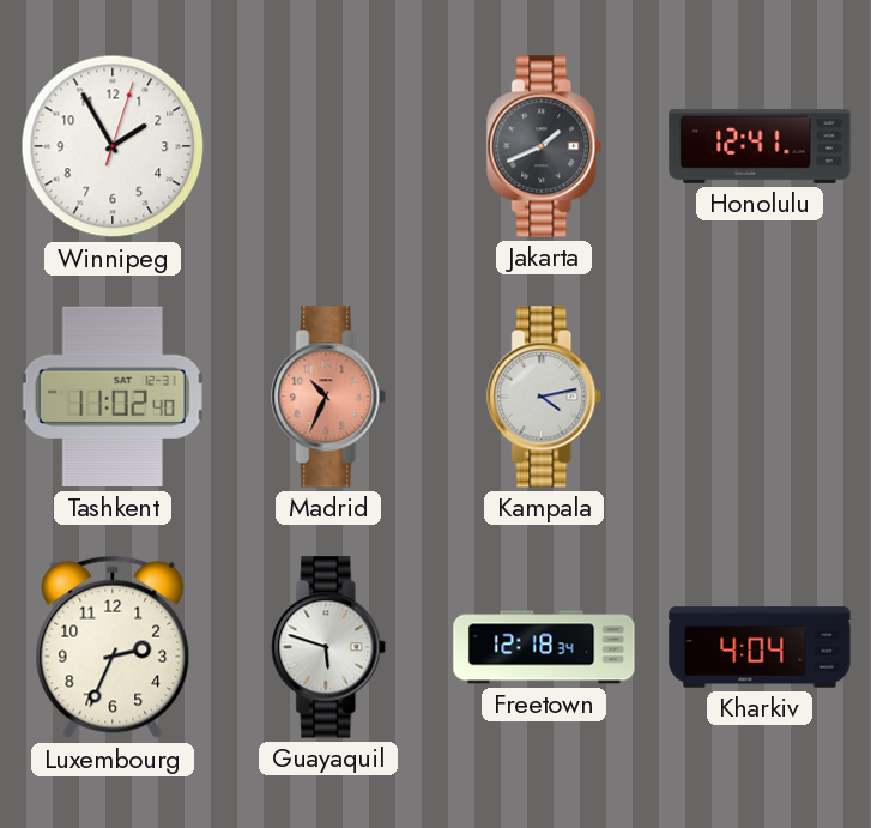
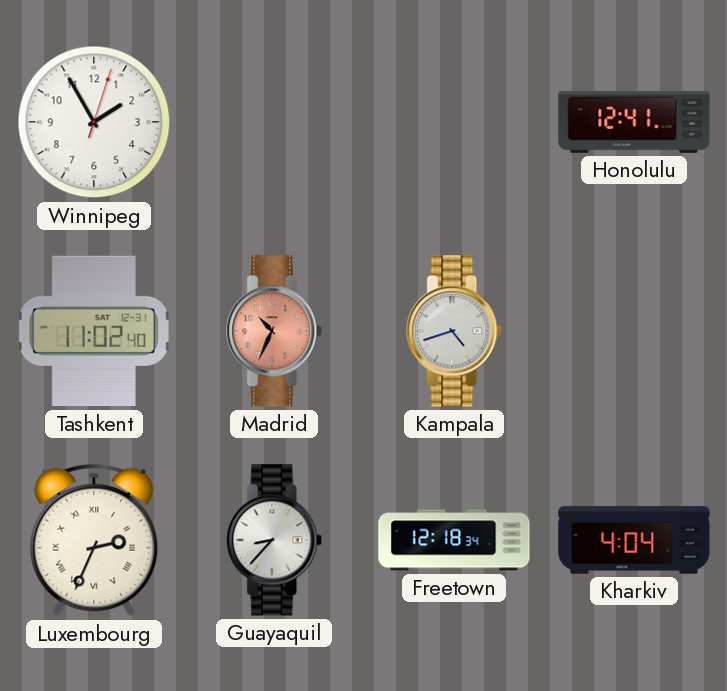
Jakarta: 1:41 -> none
Kampala: 4:13 -> 4:42
Luxembourg numerals: Arabic -> Roman
Guayaquil: 5:48 -> 8:37
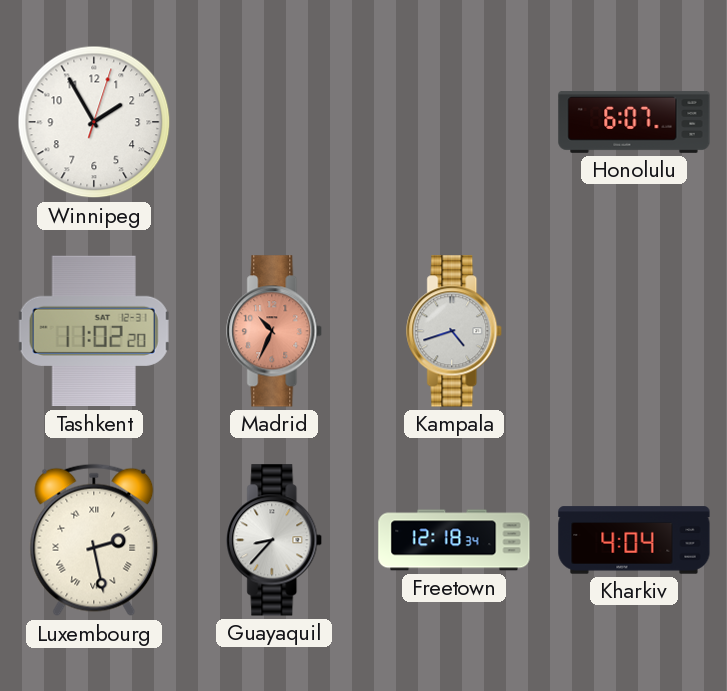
Honolulu: 12:41 -> 6:07
Tashkent: 11:02:40 -> 11:02:20
Luxembourg: 2:34 -> 2:28
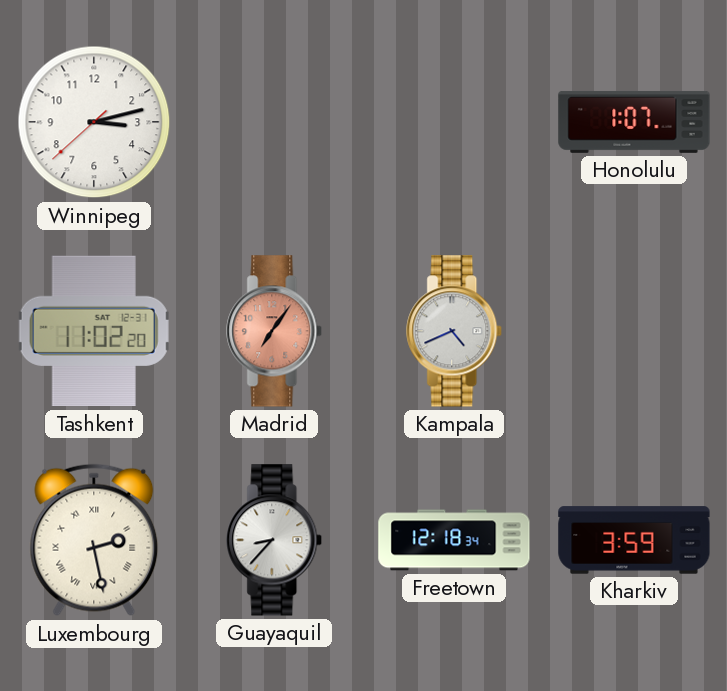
Winnipeg: 1:55 -> 3:12
Honolulu: 6:07 -> 1:07
Madrid: 10:34 -> 7:06
Kampala: 4:42 -> 4:41
Kharkiv: 4:04 -> 3:59
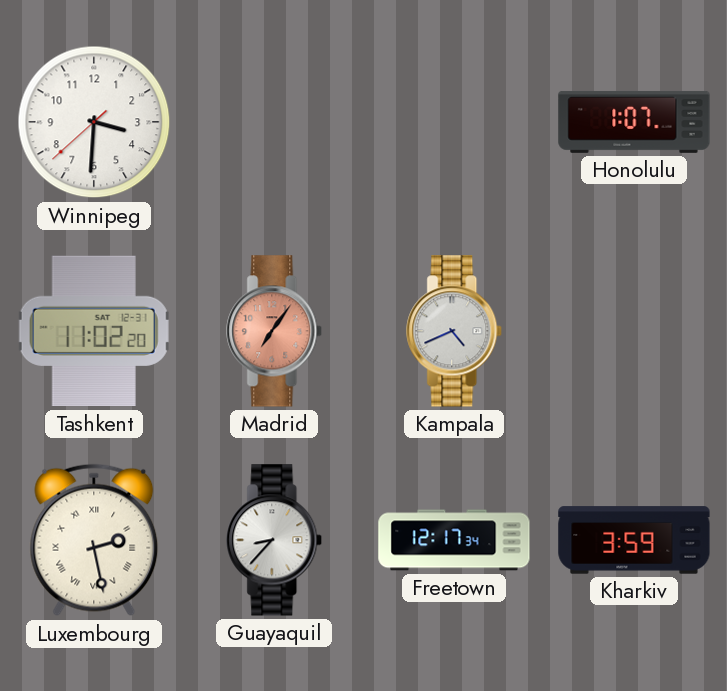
Winnipeg: 3:12 -> 3:30
Freetown: 12:18 -> 12:17
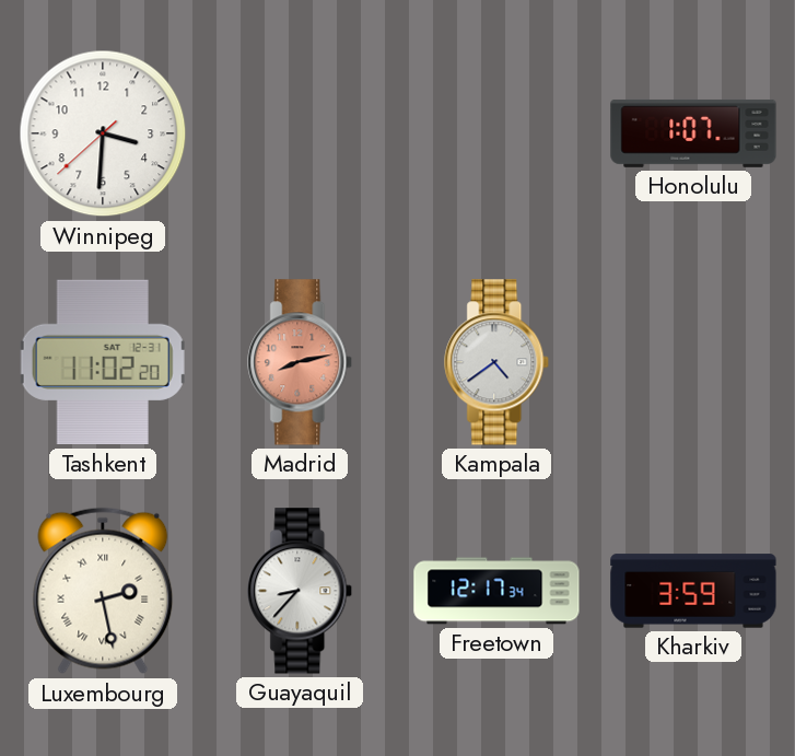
Madrid: 7:06 -> 8:13
Kampala: 4:41 -> 4:39
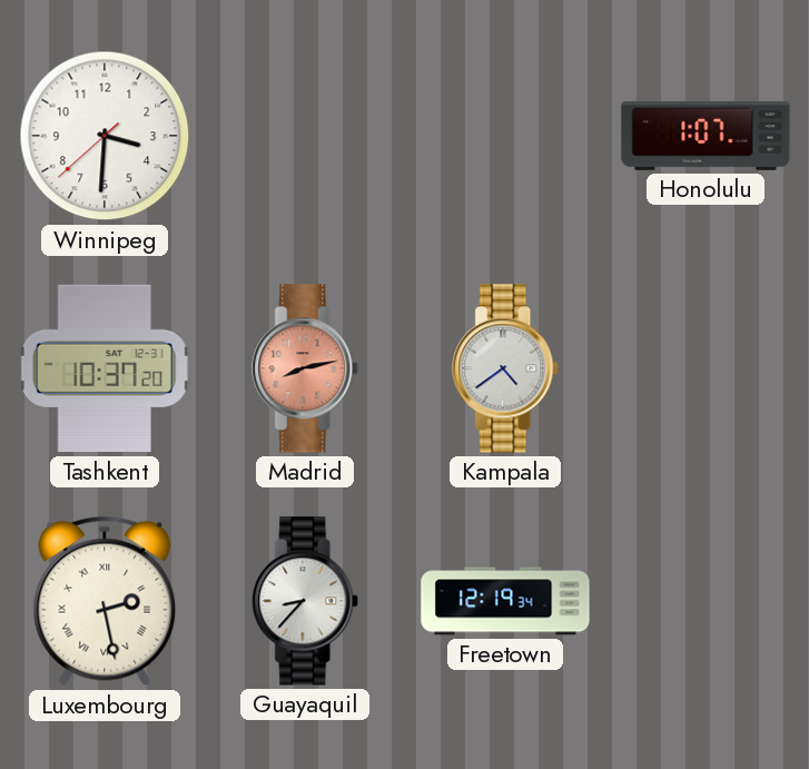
Tashkent: 11:02 -> 10:37
Freetown: 12:17 -> 12:19
Kharkiv: 3:59 -> none
